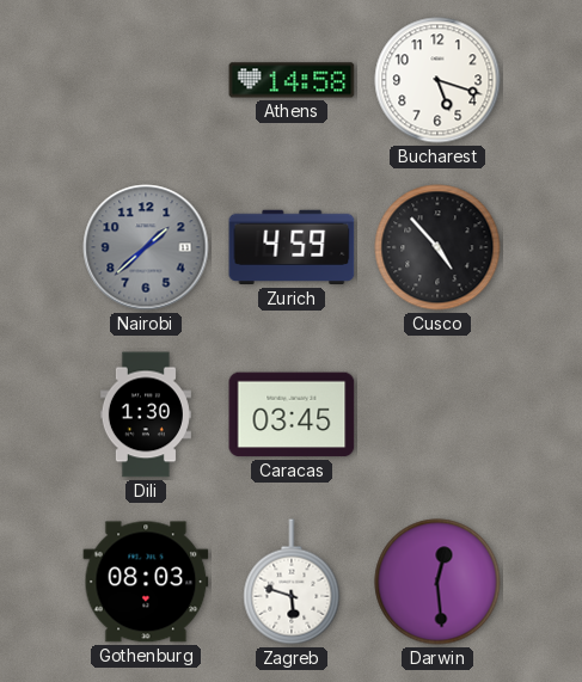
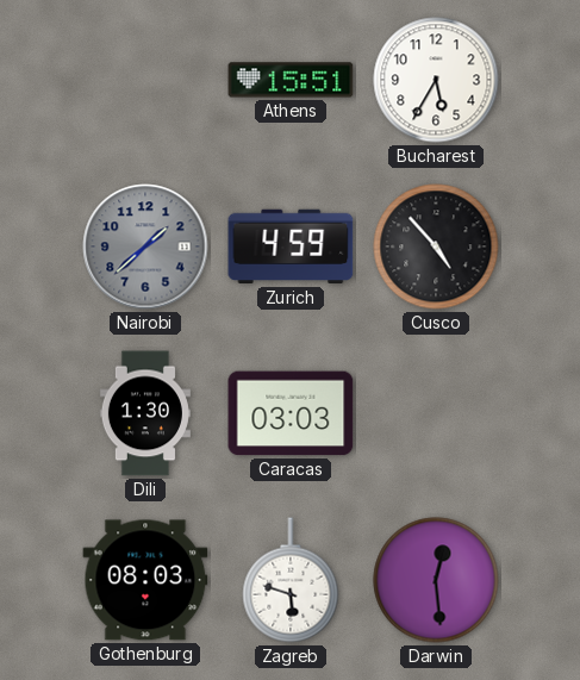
Athens: 14:58 -> 15:51
Bucharest: 5:18 -> 5:35
Caracas: 03:45 -> 03:03
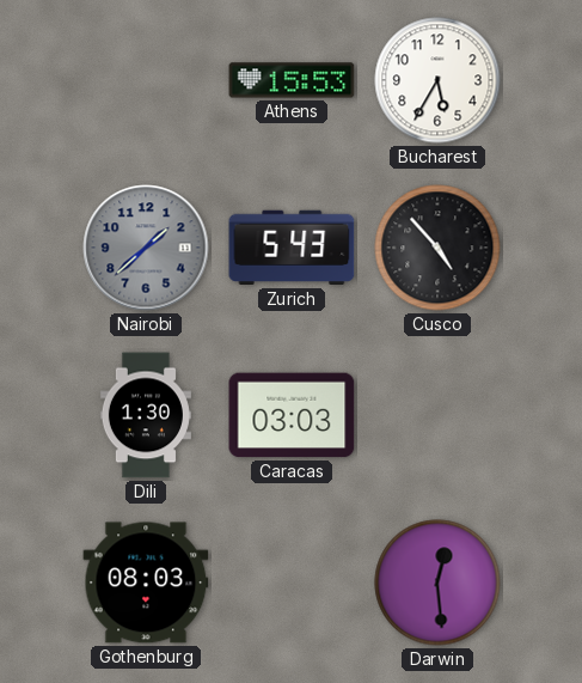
Athens: 15:51 -> 15:53
Zurich: 4:59 -> 5:43
Zagreb: 5:48 -> none
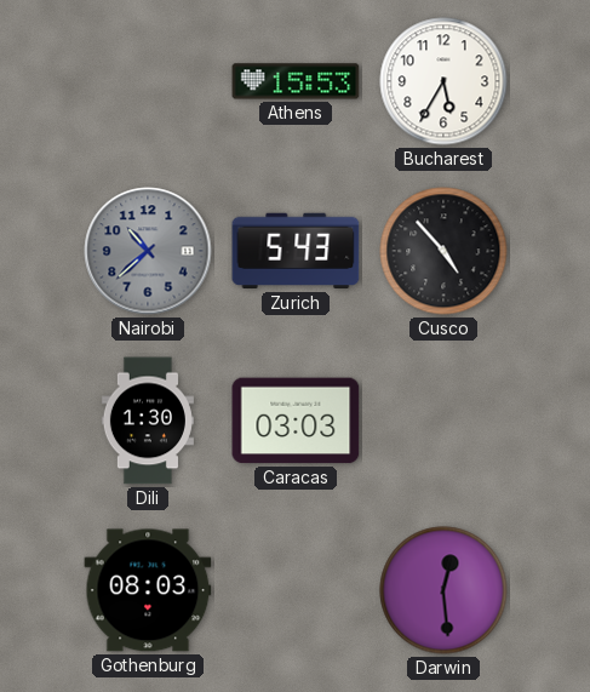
Nairobi: 1:38 -> 10:38
